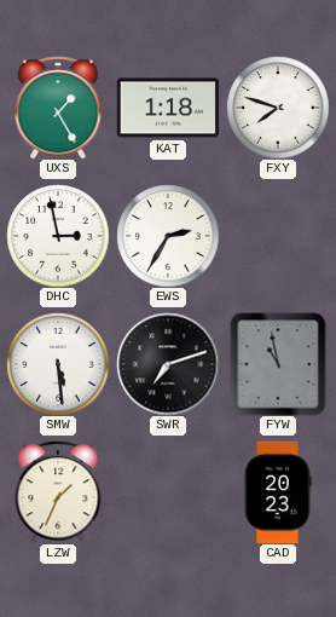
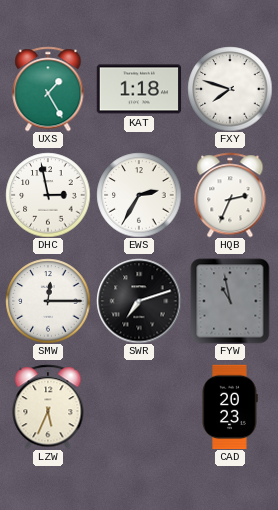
HQB: none -> 2:34
SMW: 5:29 -> 12:15
LZW: 1:34 -> 5:34
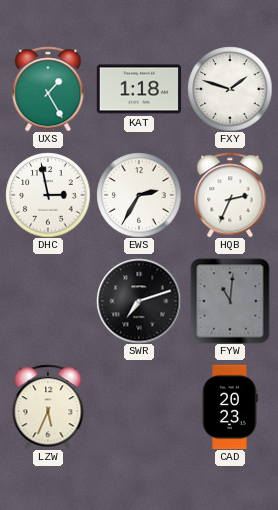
FXY: 7:48 -> 1:48
SMW: 12:15 -> none
FYW: 10:58 -> 11:01
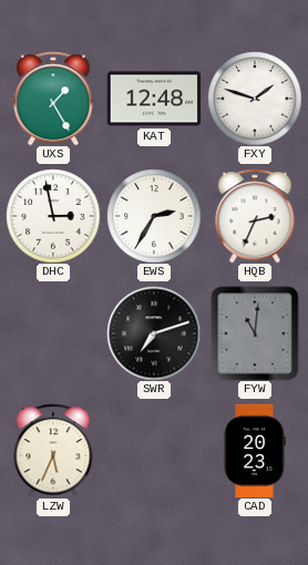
KAT: 1:18 -> 12:48
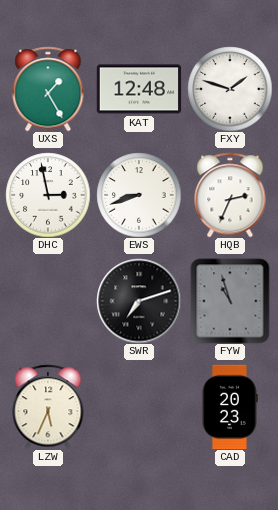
EWS: 2:35 -> 8:42
FYW: 11:01 -> 10:57
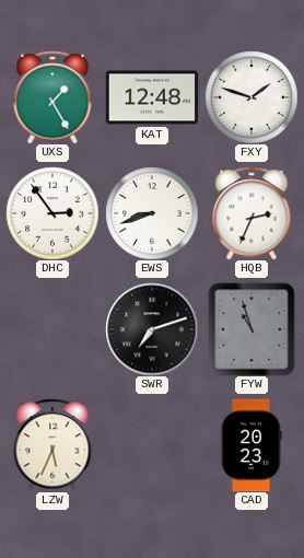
DHC: 2:58 -> 2:54
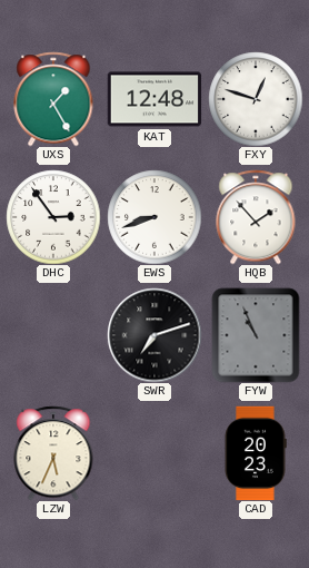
FXY: 1:48 -> 12:48
HQB: 2:34 -> 1:53
FYW: 10:57 -> 10:56
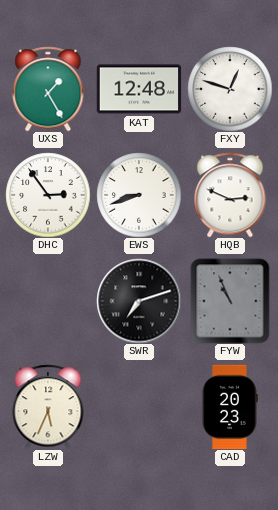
HQB: 1:53 -> 2:49
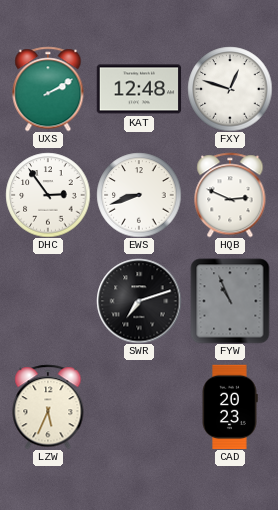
UXS: 1:25 -> 2:10
